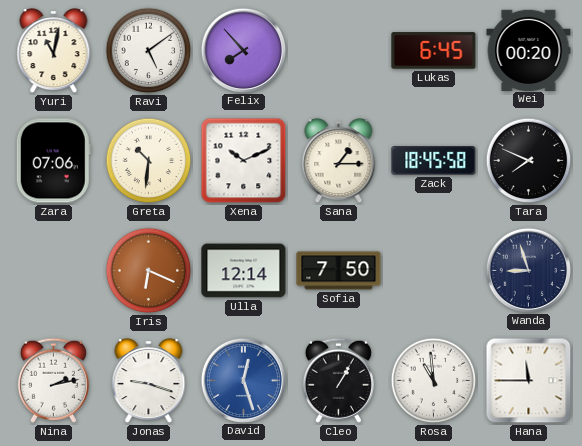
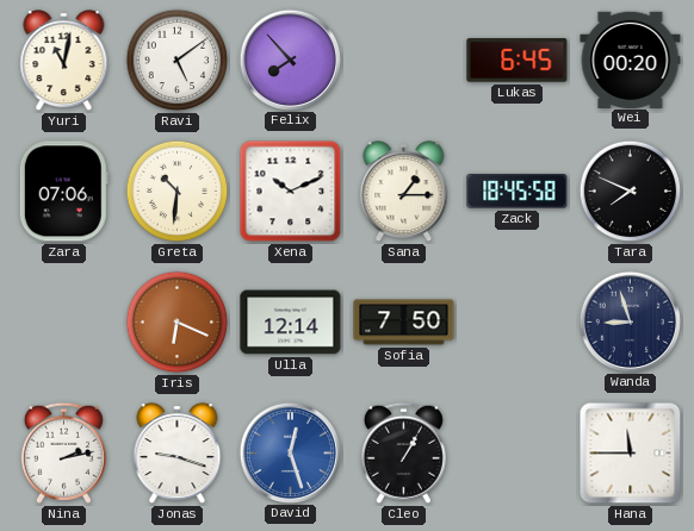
Rosa: 10:59 -> none
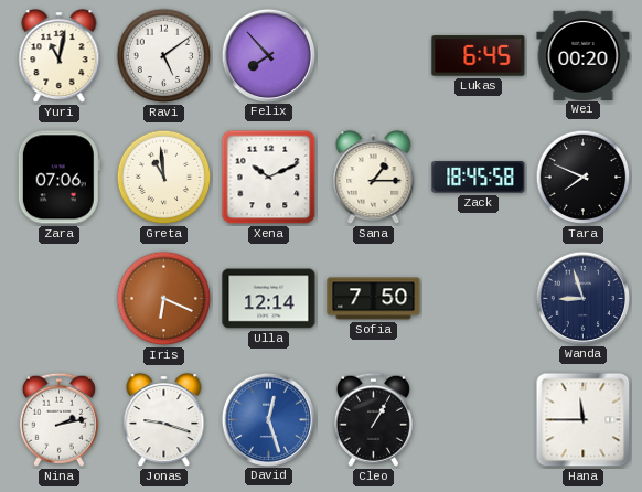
Greta: 10:31 -> 10:59
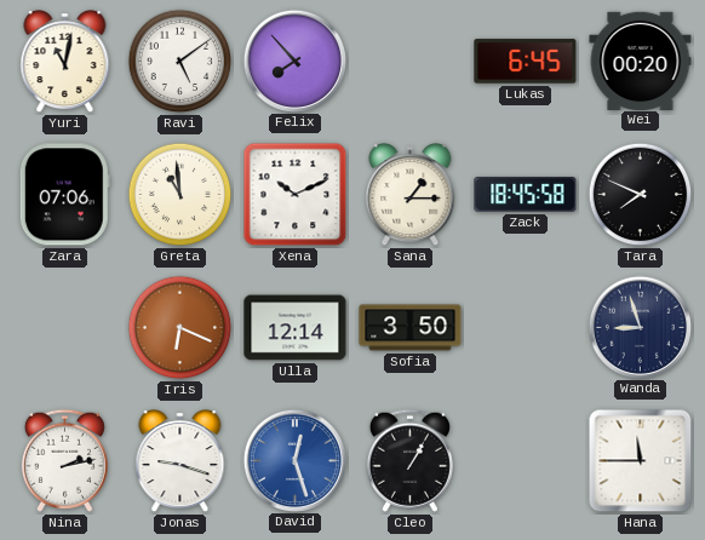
Sofia: 7:50 -> 3:50
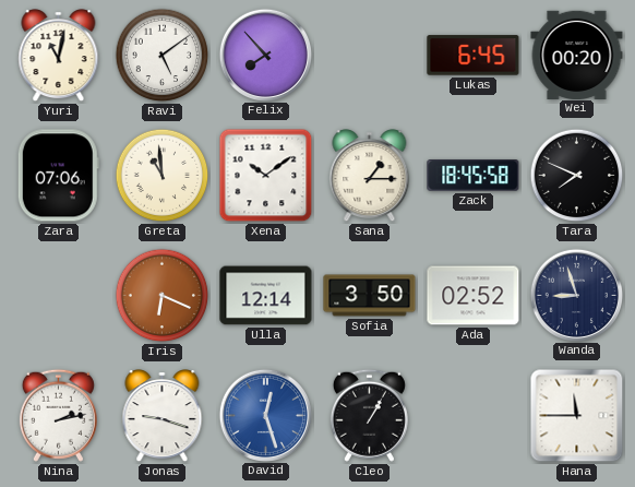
Xena: 10:11 -> 10:09
Ada: none -> 02:52
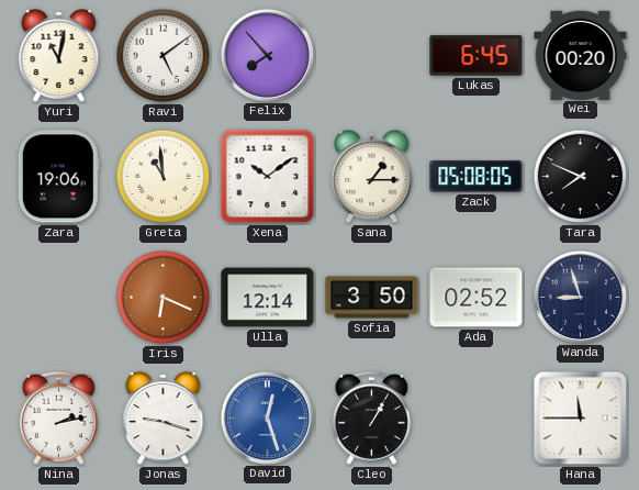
Zara: 07:06 -> 19:06
Zack: 18:45 -> 05:08
